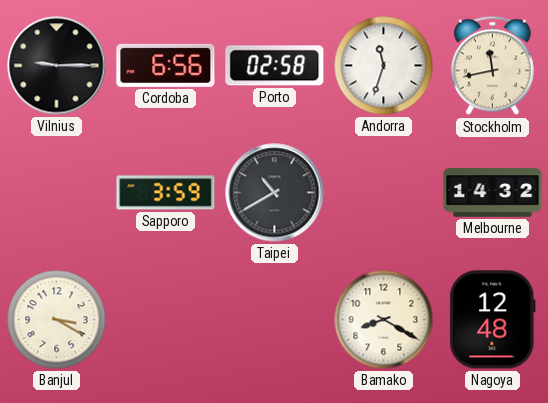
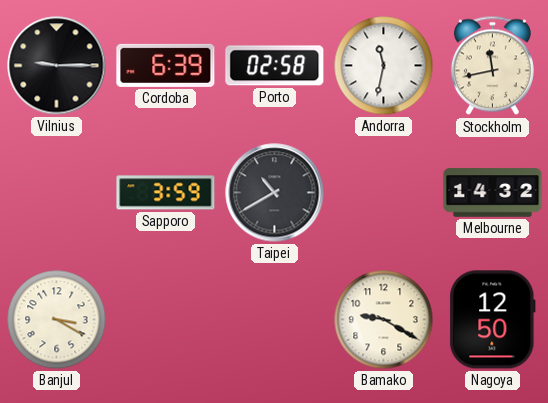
Cordoba: 6:56 -> 6:39
Andorra: 11:33 -> 11:32
Bamako: 8:20 -> 9:20
Nagoya: 12:48 -> 12:50
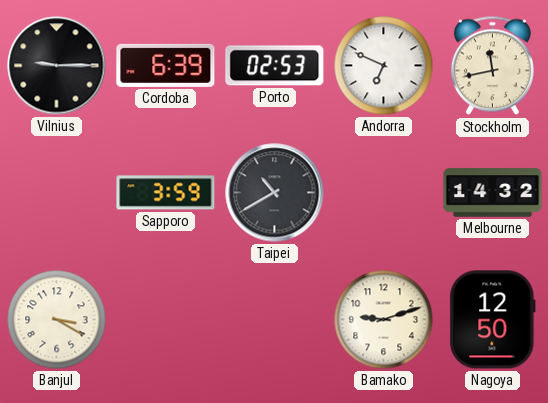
Porto: 02:58 -> 02:53
Andorra: 11:32 -> 6:49
Bamako: 9:20 -> 9:12
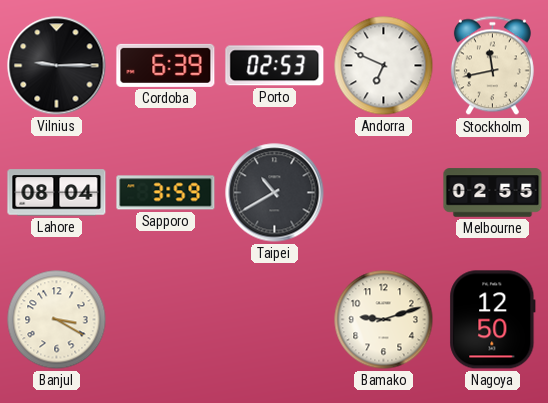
Lahore: none -> 08:04
Melbourne: 14:32 -> 02:55
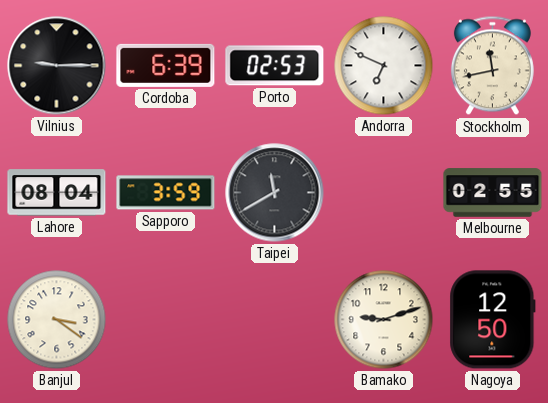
Taipei: 10:40 -> 11:40
Banjul: 3:20 -> 3:21
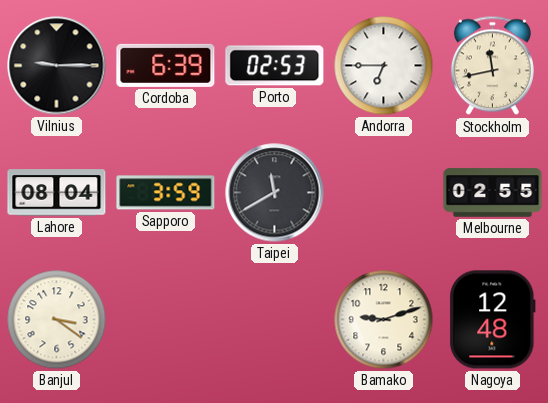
Andorra: 6:49 -> 6:45
Nagoya: 12:50 -> 12:48
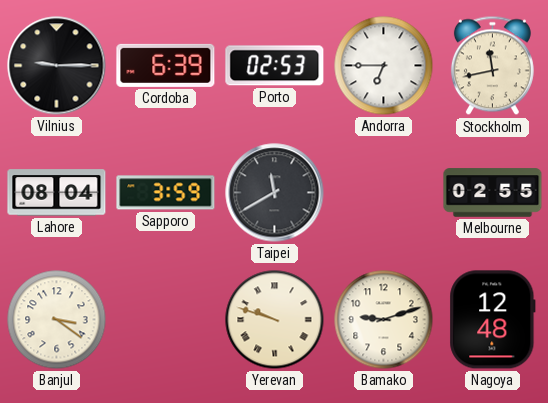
Yerevan: none -> 9:48
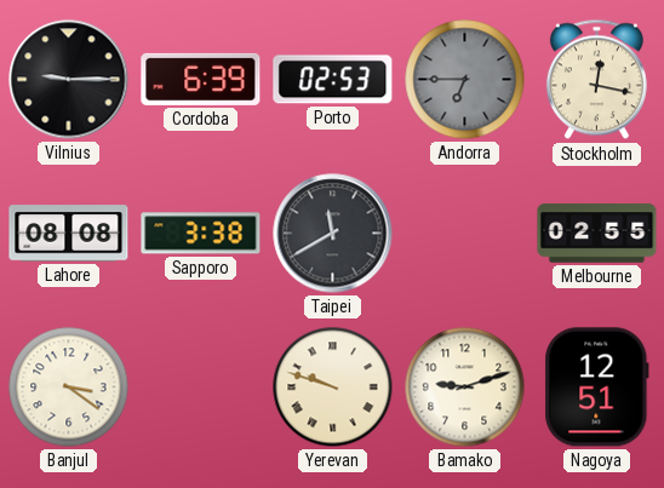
Andorra dial: white -> grey
Stockholm: 11:43 -> 12:17
Lahore: 08:04 -> 08:08
Sapporo: 3:59 -> 3:38
Nagoya: 12:48 -> 12:51
